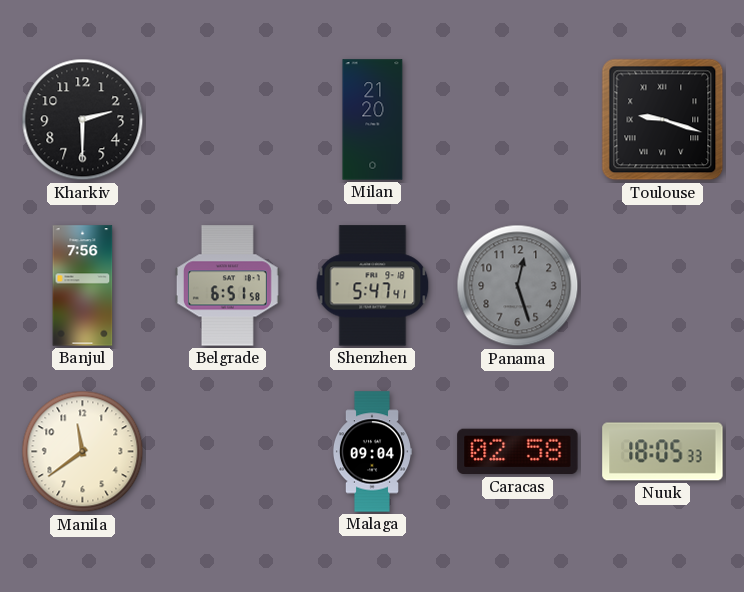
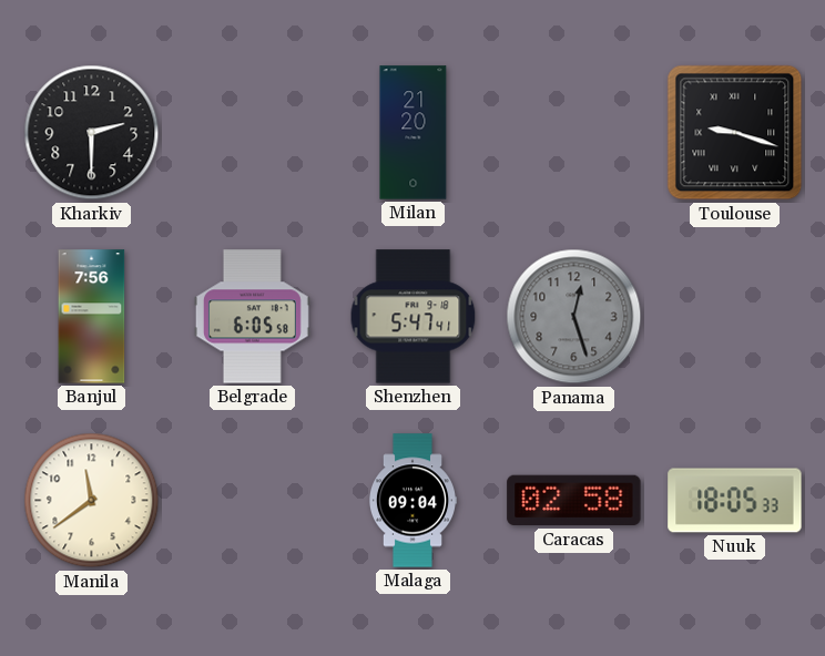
Belgrade: 6:51 -> 6:05
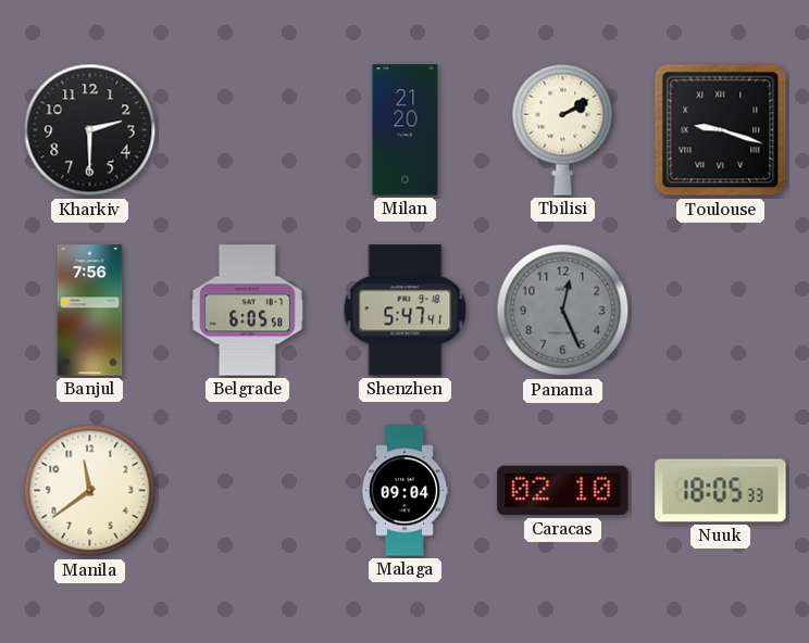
Tbilisi: none -> 2:10
Panama: 12:27 -> 12:26
Caracas: 02:58 -> 02:10
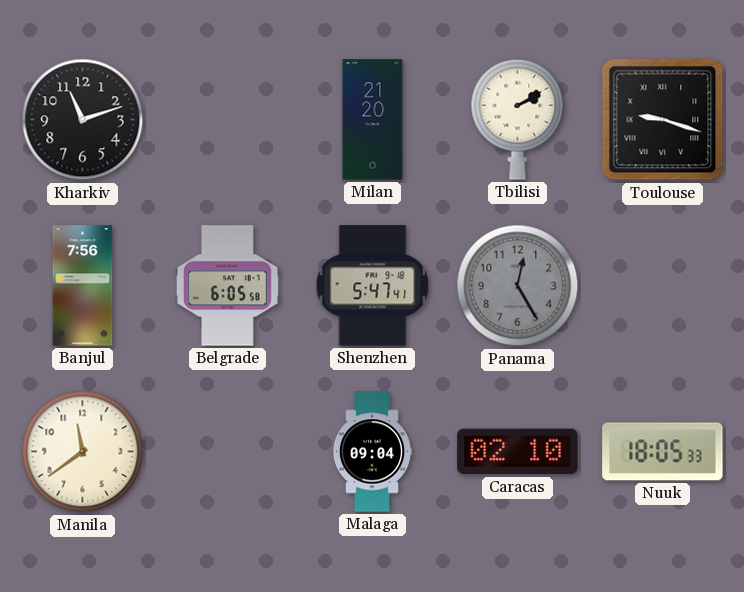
Kharkiv: 2:30 -> 11:12
Panama: 12:26 -> 12:25
